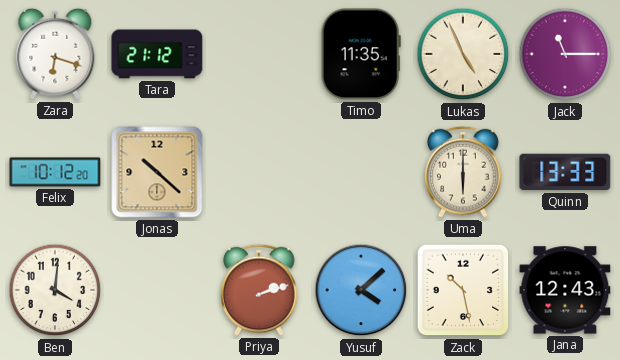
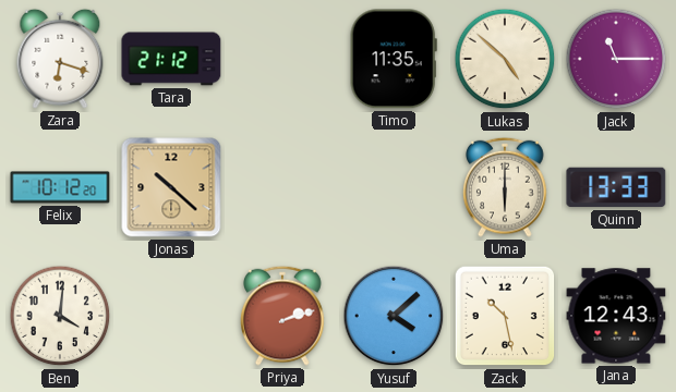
Lukas: 4:56 -> 4:52
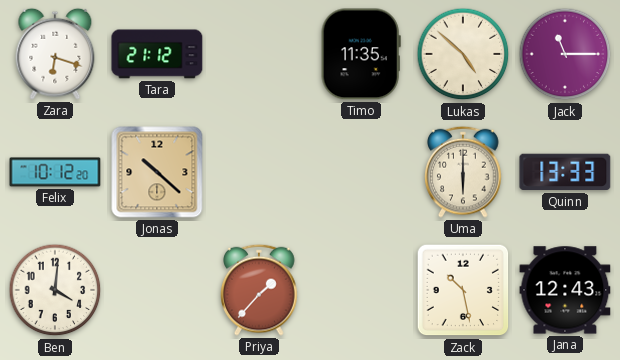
Priya: 2:12 -> 1:37
Yusuf: 4:08 -> none
